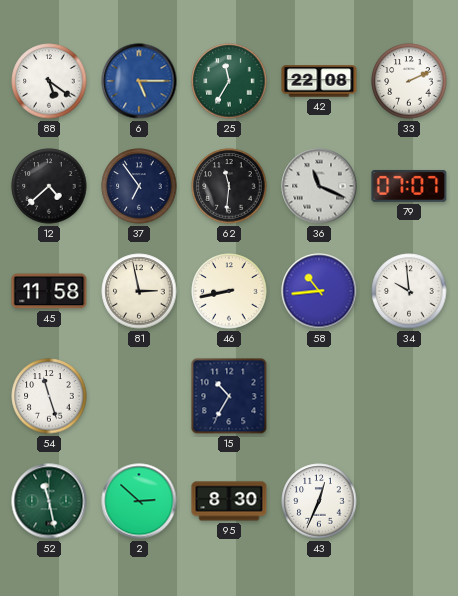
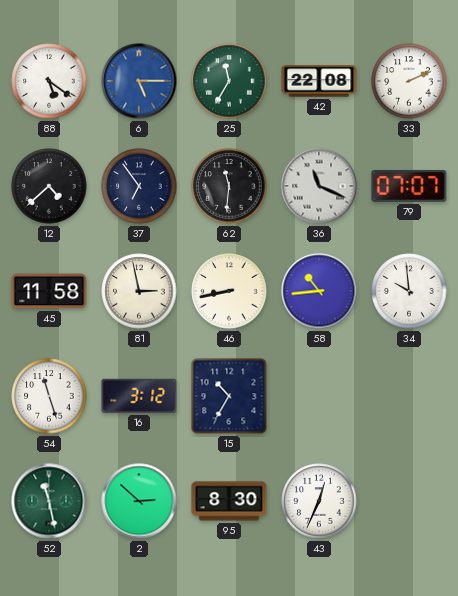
16: none -> 3:12
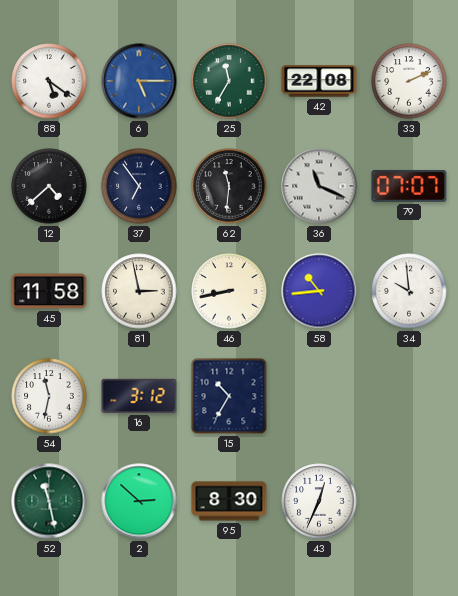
54: 11:27 -> 11:32
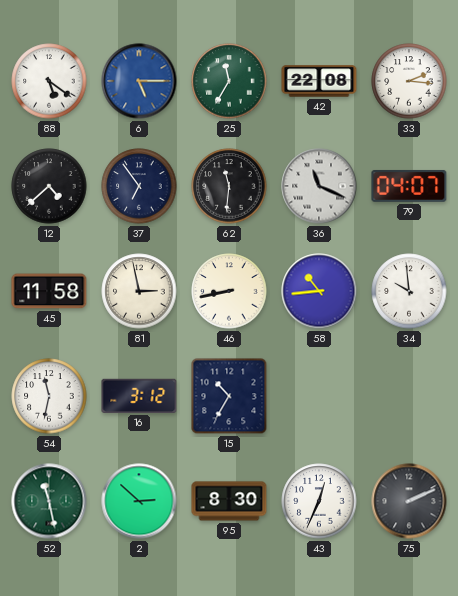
33: 2:11 -> 2:16
79: 07:07 -> 04:07
75: none -> 2:11
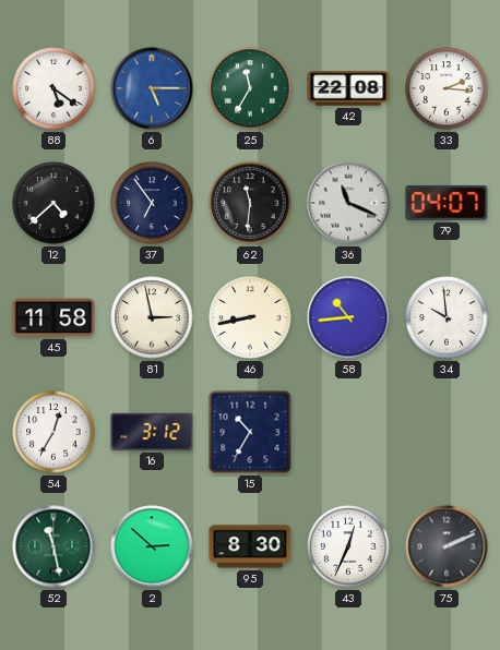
54: 11:32 -> 12:35
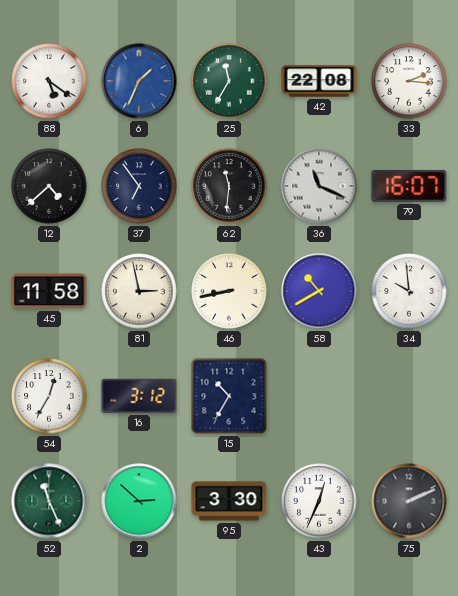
6: 5:15 -> 1:34
79: 04:07 -> 16:07
58: 10:44 -> 10:40
52: 11:28 -> 11:26
95: 8:30 -> 3:30
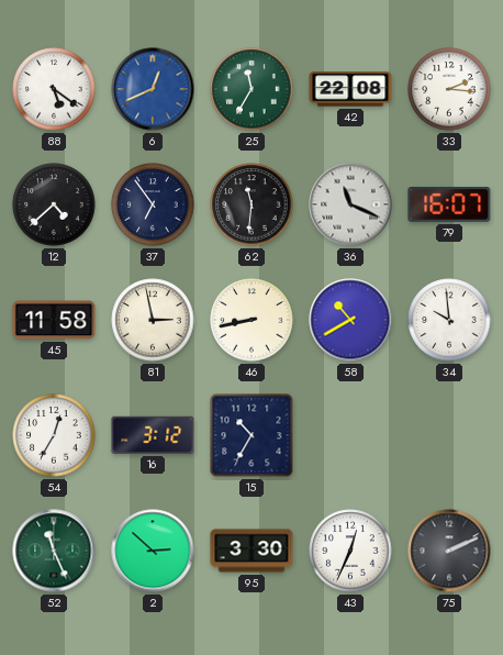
6: 1:34 -> 12:41
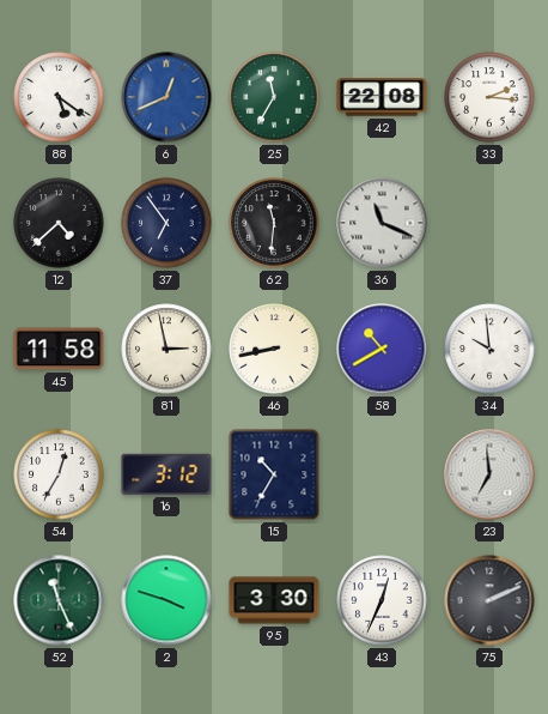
79: 16:07 -> none
23: none -> 6:59
2: 2:52 -> 3:48
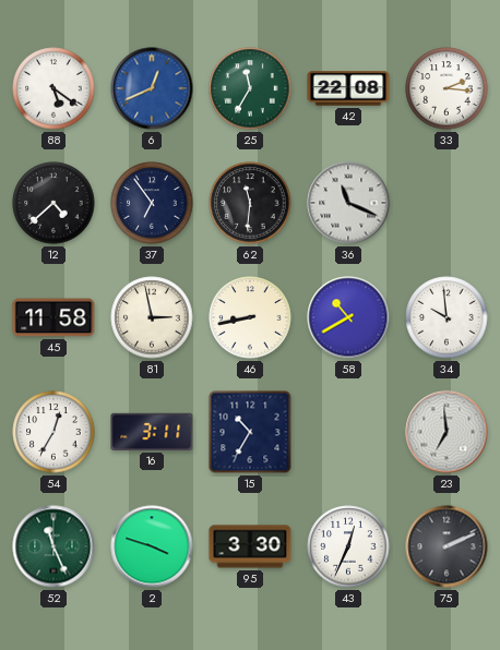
16: 3:12 -> 3:11
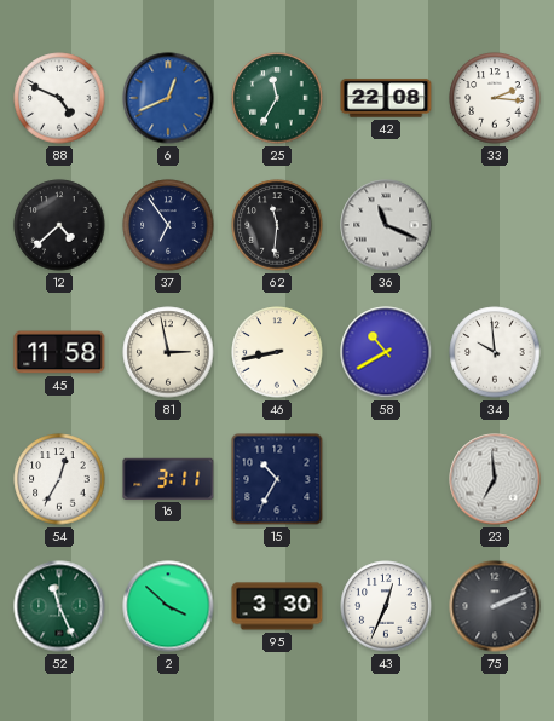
88: 5:21 -> 4:49
2: 3:48 -> 3:52
